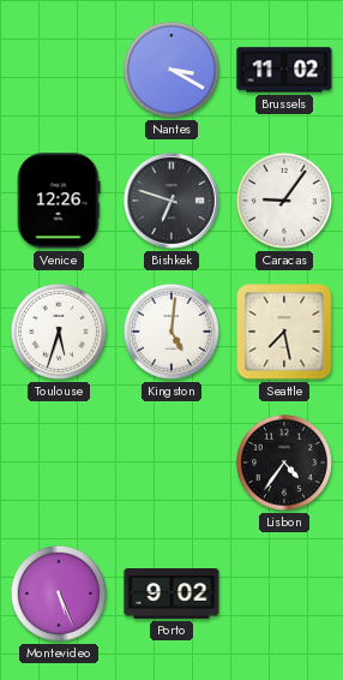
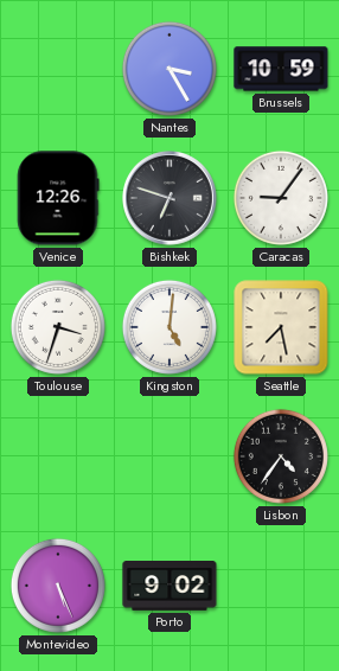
Nantes: 3:20 -> 3:25
Brussels: 11:02 -> 10:59
Toulouse: 5:33 -> 3:33
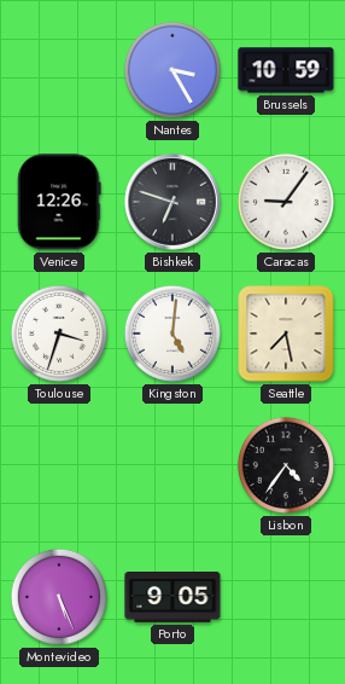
Porto: 9:02 -> 9:05
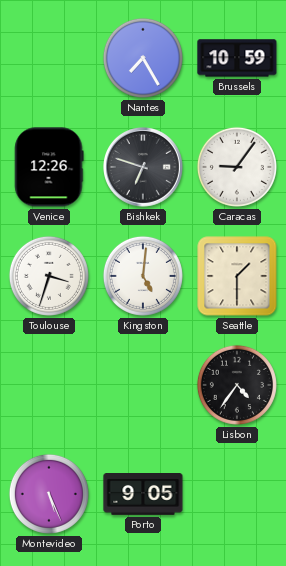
Nantes: 3:25 -> 7:25
Seattle: 7:28 -> 1:30
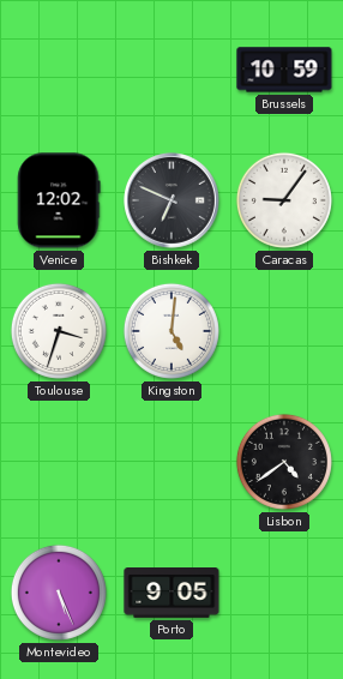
Nantes: 7:25 -> none
Venice: 12:26 -> 12:02
Bishkek: 6:48 -> 6:49
Seattle: 1:30 -> none
Lisbon: 4:36 -> 4:39
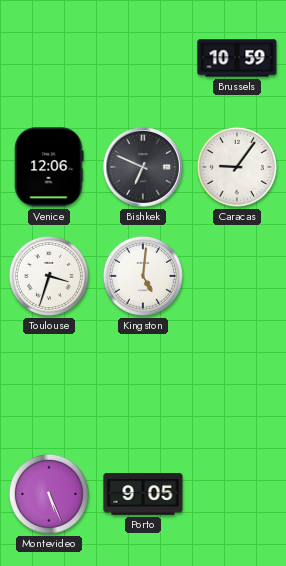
Venice: 12:02 -> 12:06
Lisbon: 4:39 -> none
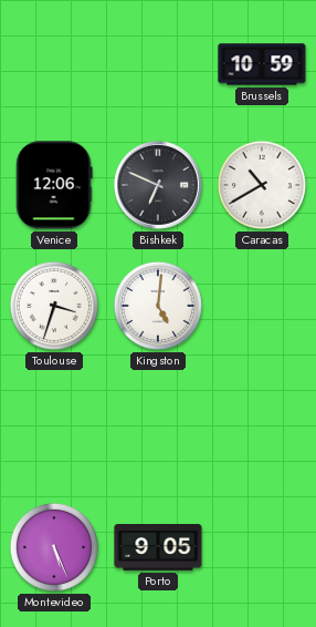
Caracas: 9:06 -> 10:40
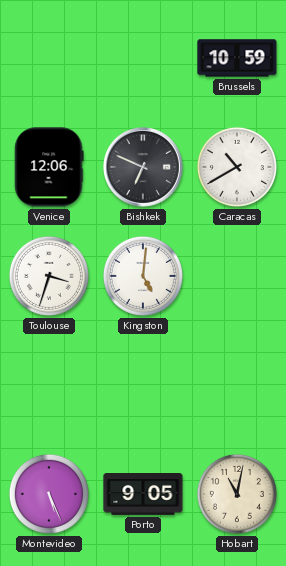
Hobart: none -> 11:02
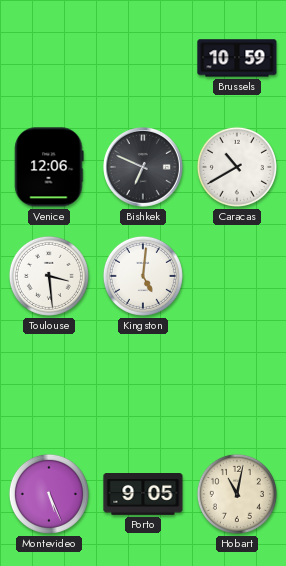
Toulouse: 3:33 -> 3:29
